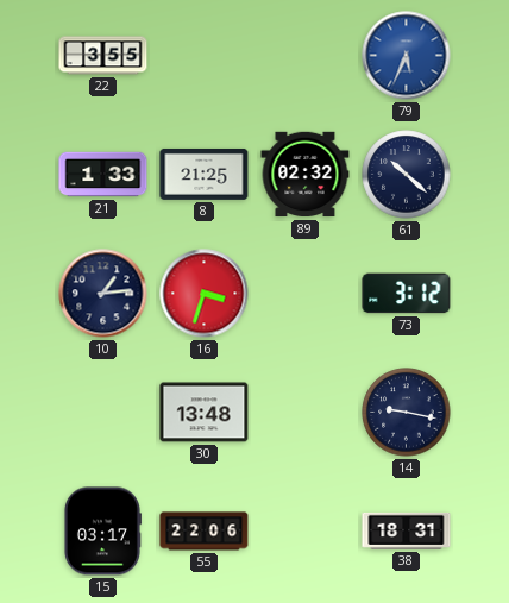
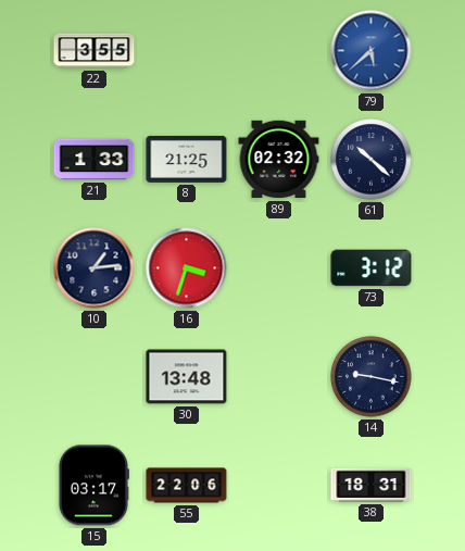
79: 5:34 -> 5:38
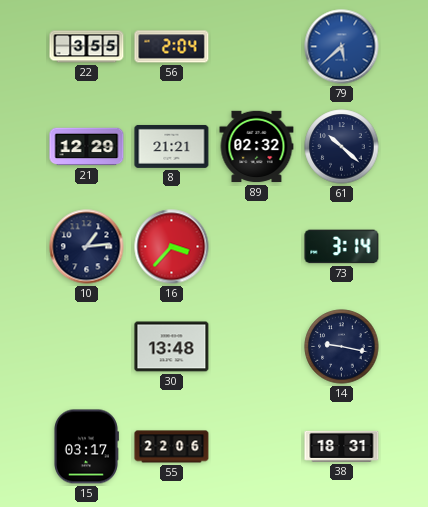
56: none -> 2:04
21: 1:33 -> 12:29
8: 21:25 -> 21:21
16: 3:33 -> 3:37
73: 3:12 -> 3:14
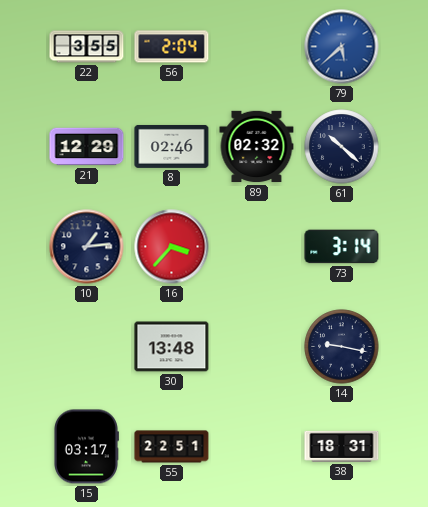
8: 21:21 -> 02:46
55: 22:06 -> 22:51
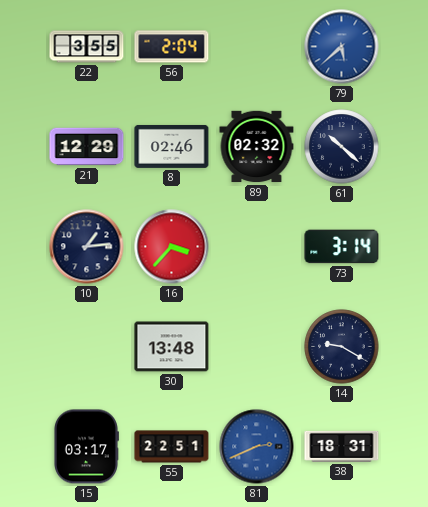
14: 9:17 -> 9:20
81: none -> 2:41
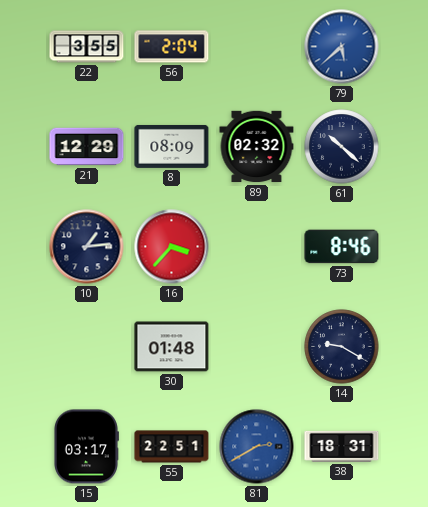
8: 02:46 -> 08:09
73: 3:14 -> 8:46
30: 13:48 -> 01:48
81: 2:41 -> 2:40
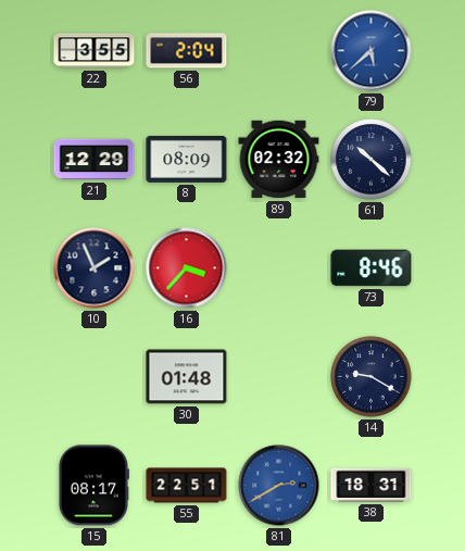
10: 1:14 -> 1:56
15: 03:17 -> 08:17
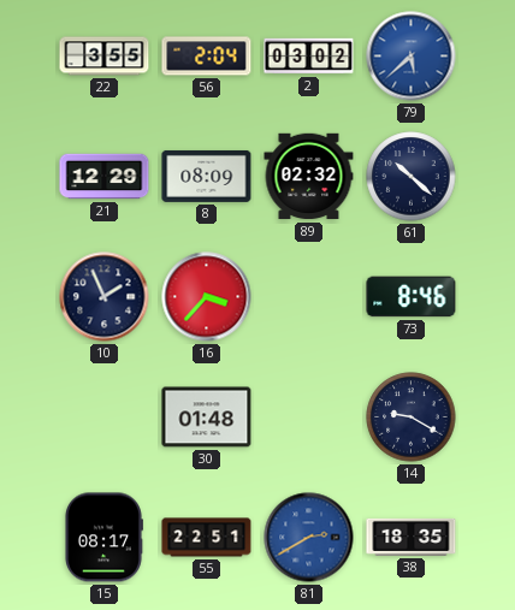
2: none -> 03:02
38: 18:31 -> 18:35
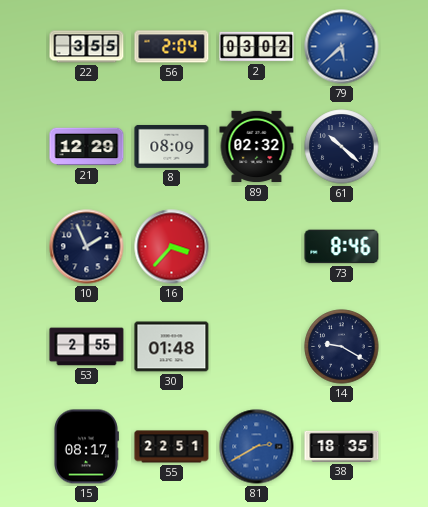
53: none -> 2:55
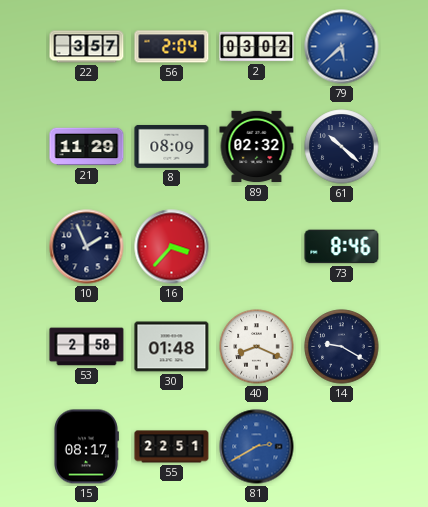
22: 3:55 -> 3:57
21: 12:29 -> 11:29
53: 2:55 -> 2:58
40: none -> 8:19
38: 18:35 -> none
